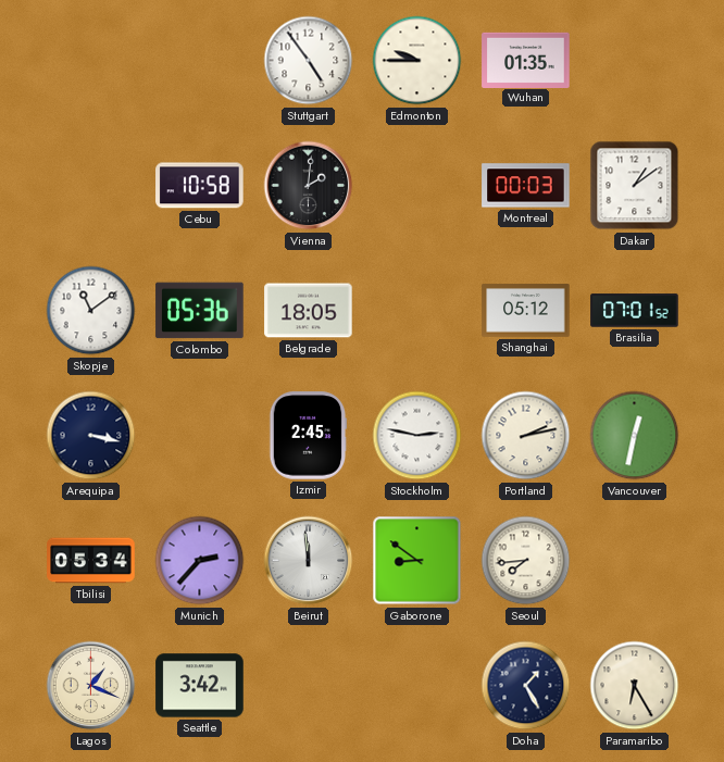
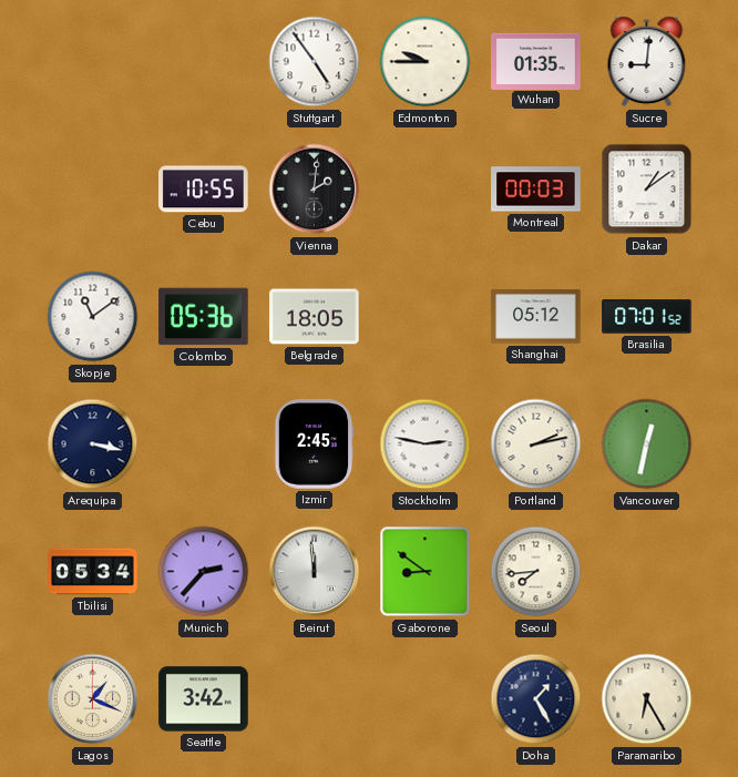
Sucre: none -> 9:01
Cebu: 10:58 -> 10:55
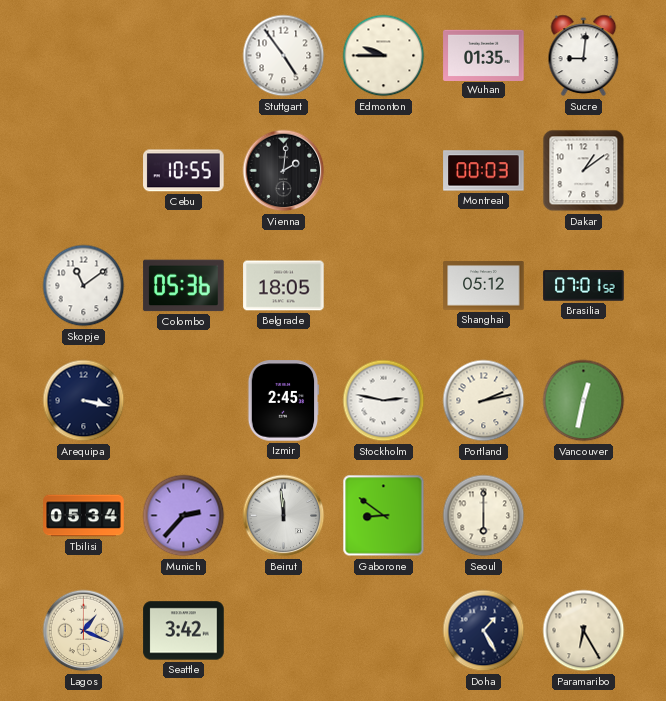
Seoul: 7:44 -> 6:00
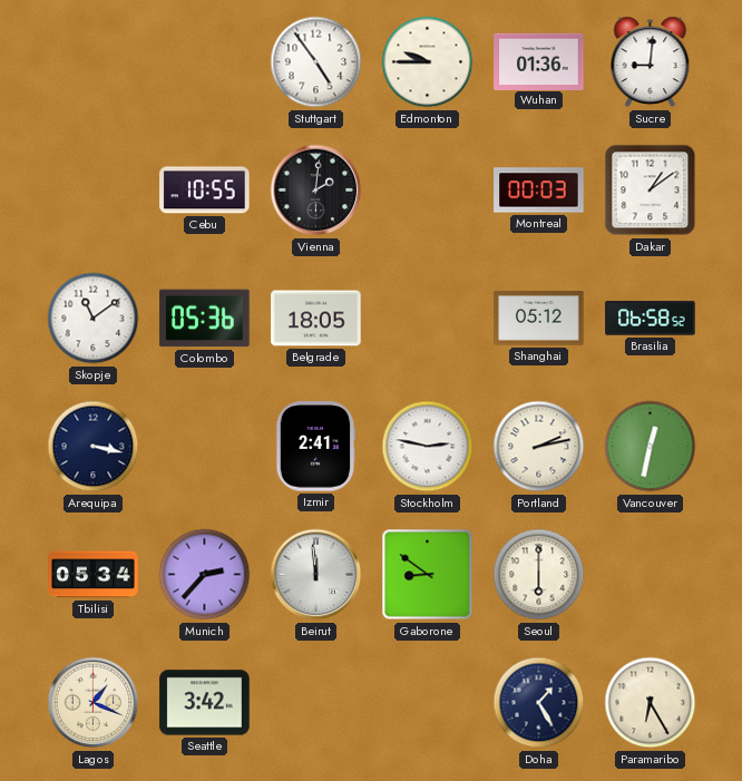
Wuhan: 01:35 -> 01:36
Brasilia: 07:01 -> 06:58
Izmir: 2:45 -> 2:41
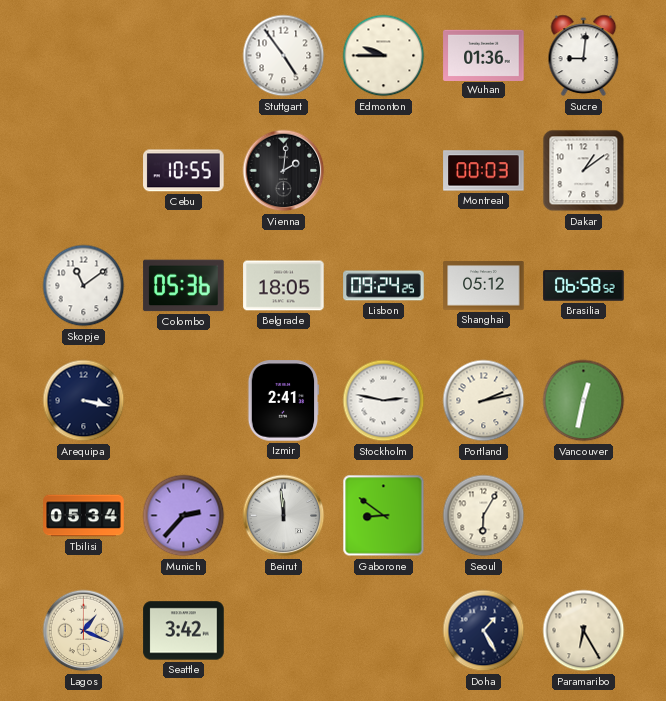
Lisbon: none -> 09:24
Seoul: 6:00 -> 6:05
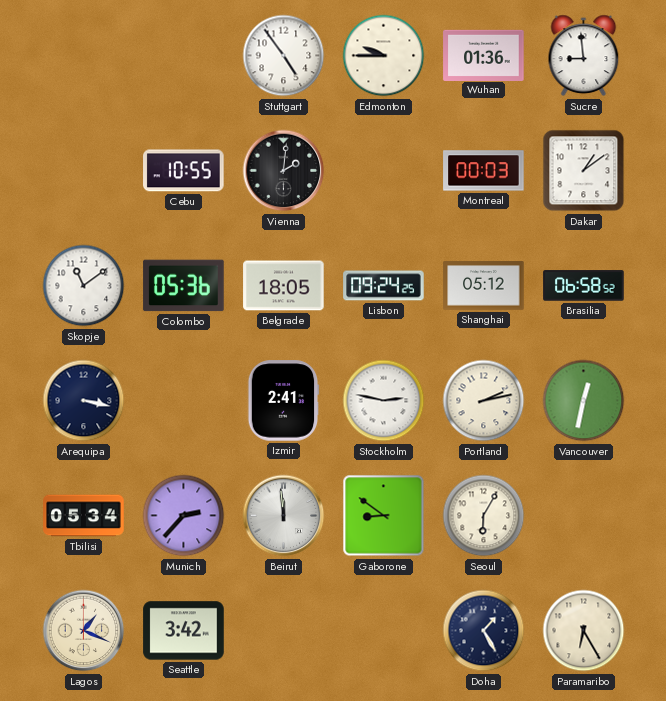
Sucre: 9:01 -> 8:59
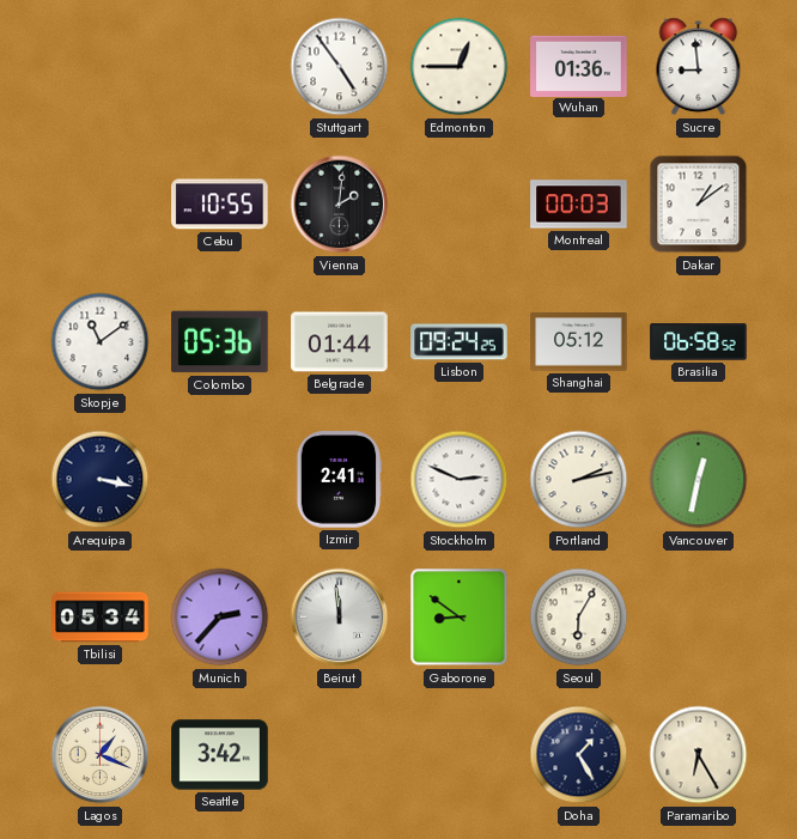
Edmonton: 9:45 -> 12:45
Belgrade: 18:05 -> 01:44
Stockholm: 2:47 -> 2:49
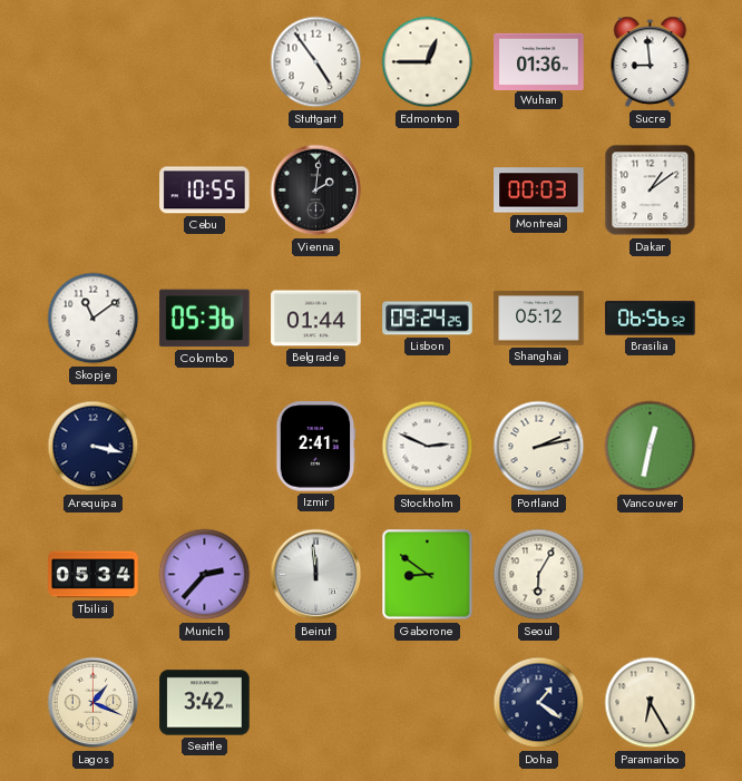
Brasilia: 06:58 -> 06:56
Doha: 1:25 -> 1:21
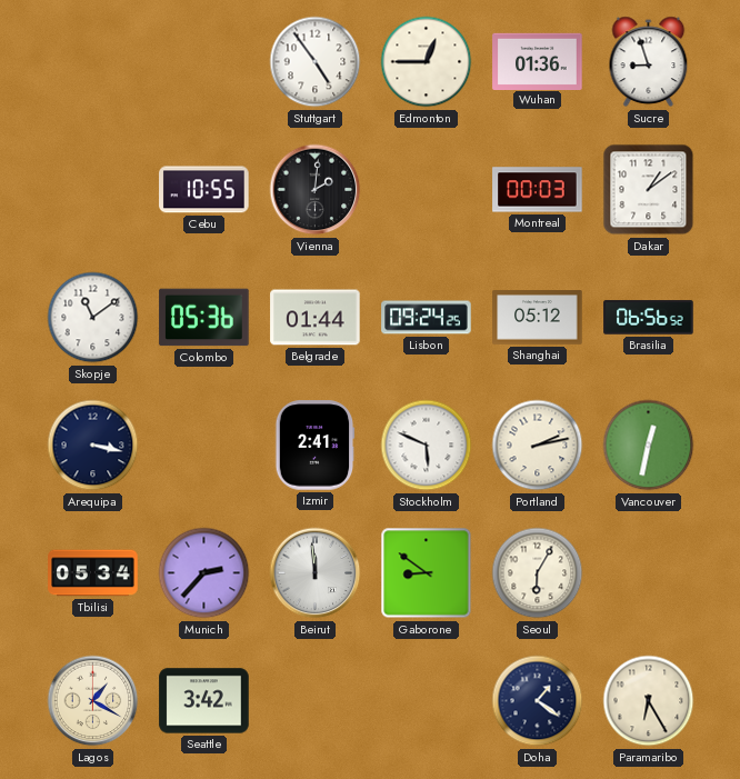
Sucre: 8:59 -> 8:57
Stockholm: 2:49 -> 5:49
Lagos: 1:19 -> 1:20
